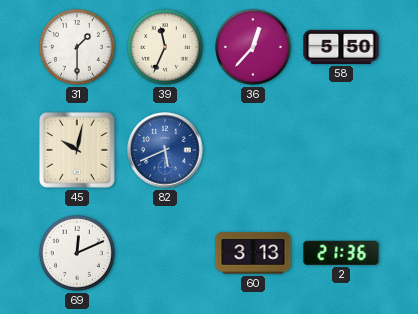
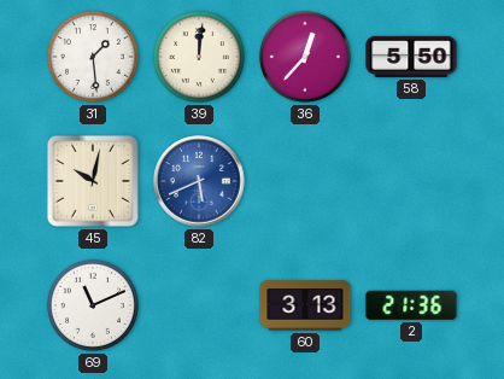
31: 1:30 -> 1:29
39: 11:34 -> 12:01
69: 12:11 -> 11:11
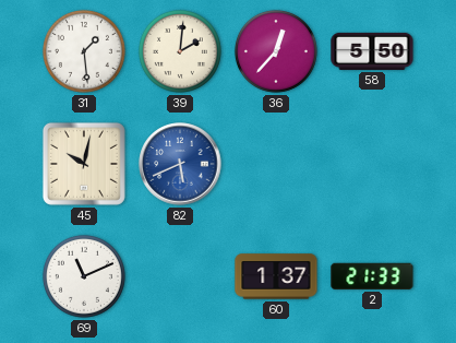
39: 12:01 -> 2:01
60: 3:13 -> 1:37
2: 21:36 -> 21:33
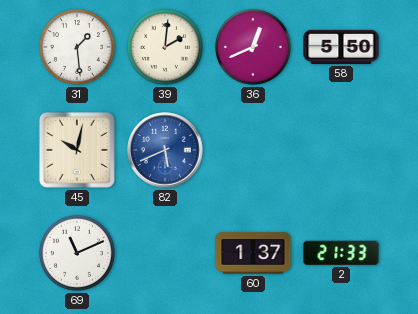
36: 12:37 -> 12:41
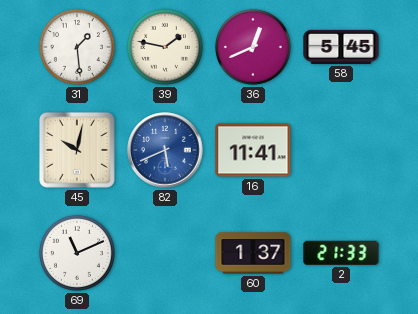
39: 2:01 -> 1:47
58: 5:50 -> 5:45
16: none -> 11:41
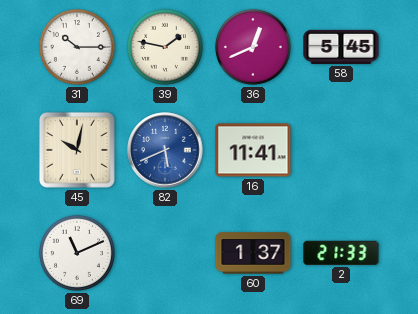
31: 1:29 -> 10:15
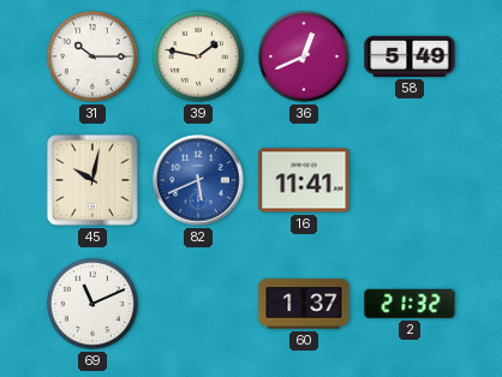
58: 5:45 -> 5:49
2: 21:33 -> 21:32
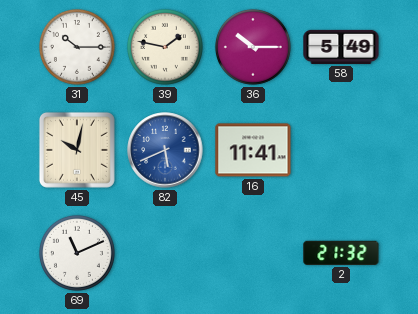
36: 12:41 -> 10:15
60: 1:37 -> none
